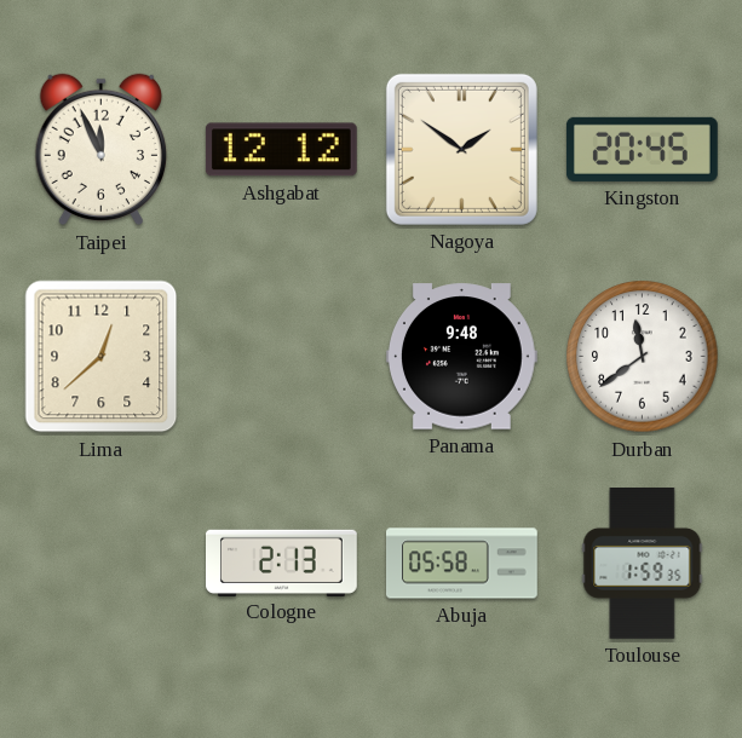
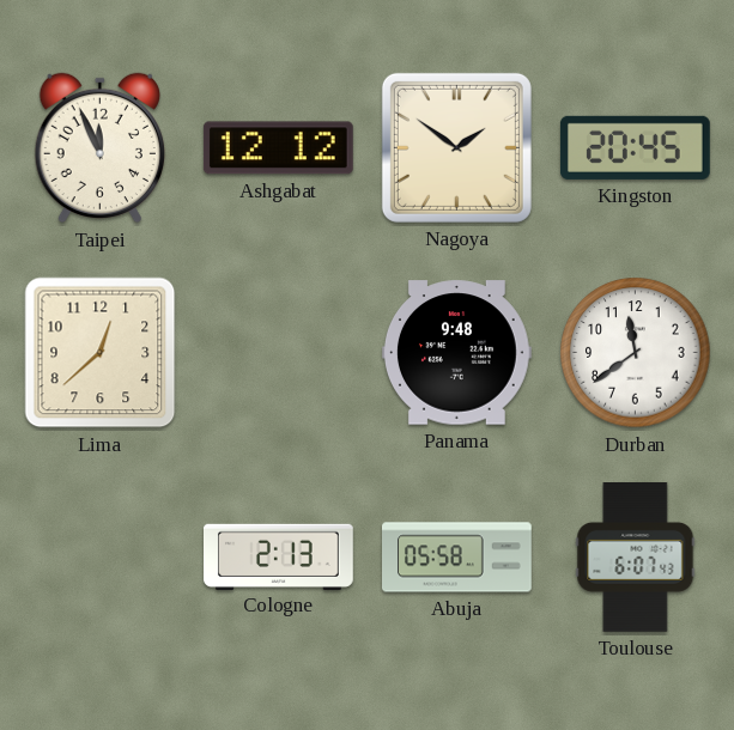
Toulouse: 1:59 -> 6:07
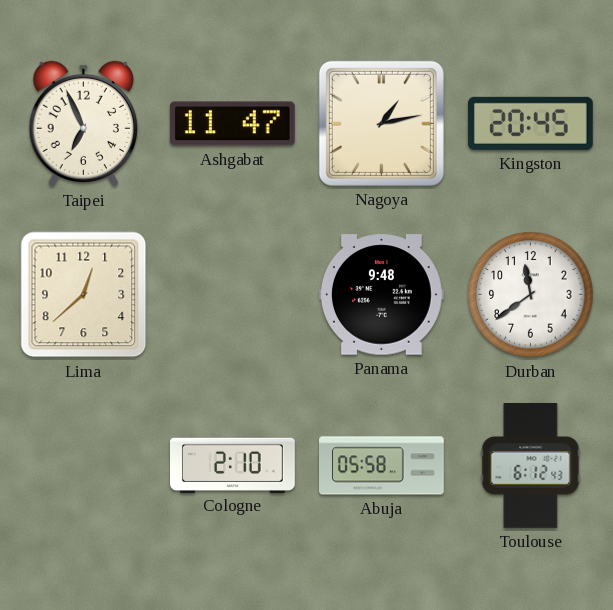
Taipei: 11:56 -> 6:56
Ashgabat: 12:12 -> 11:47
Nagoya: 1:51 -> 1:13
Cologne: 2:13 -> 2:10
Toulouse: 6:07 -> 6:12
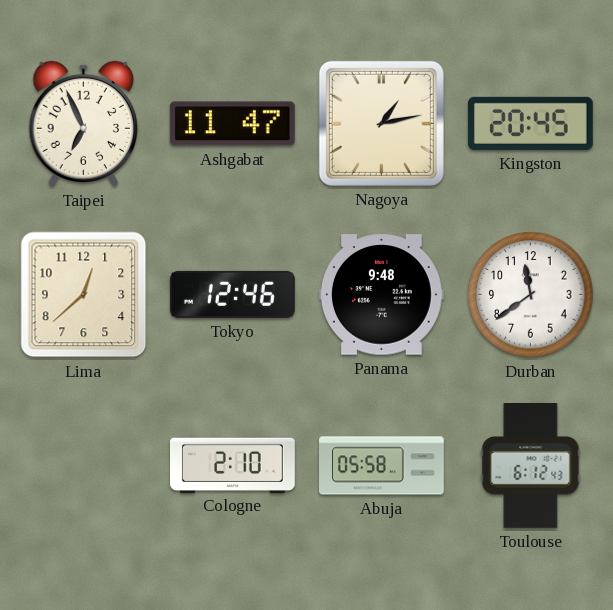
Tokyo: none -> 12:46
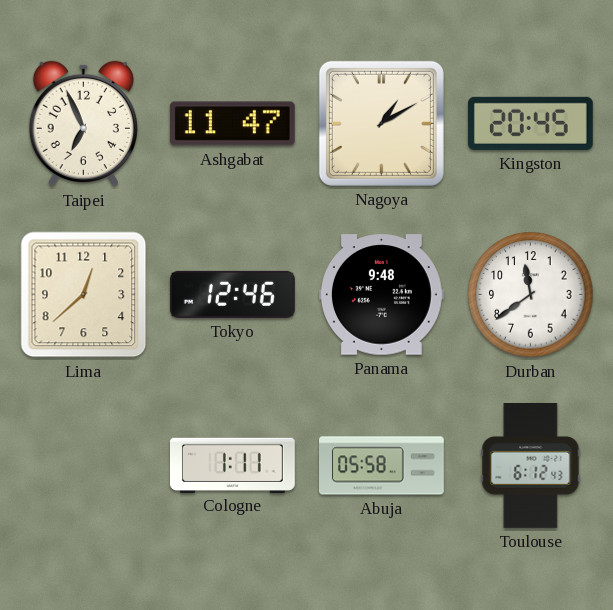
Nagoya: 1:13 -> 1:10
Cologne: 2:10 -> 1:11
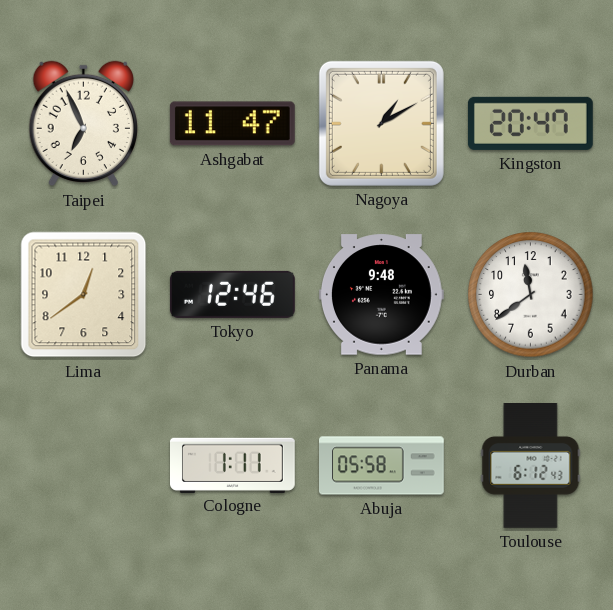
Kingston: 20:45 -> 20:47
Lima: 12:38 -> 12:39
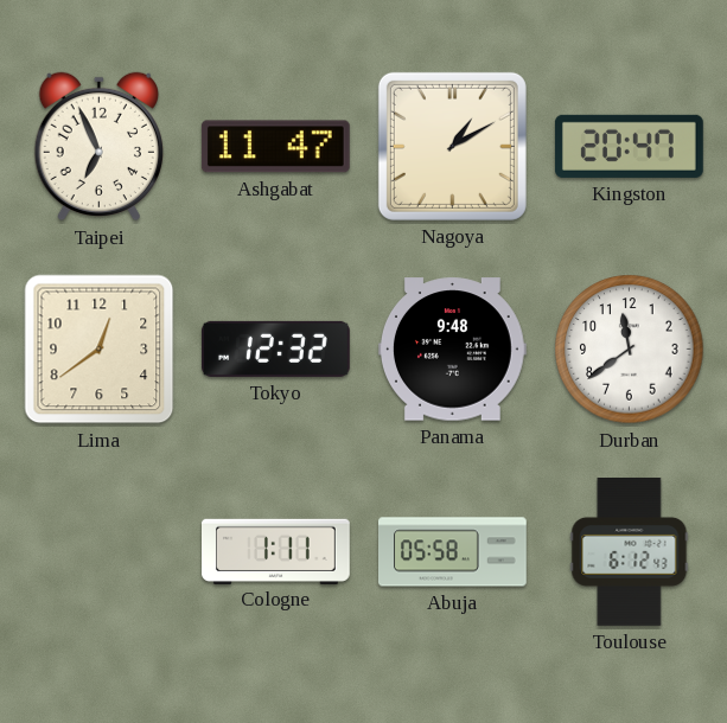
Tokyo: 12:46 -> 12:32
